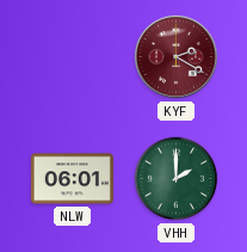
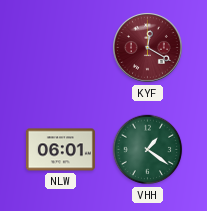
KYF: 2:20 -> 12:20
VHH: 2:00 -> 1:21
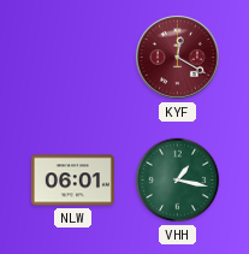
VHH: 1:21 -> 1:17
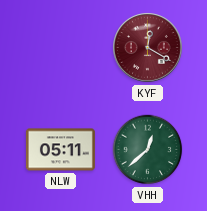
NLW: 06:01 -> 05:11
VHH: 1:17 -> 12:38
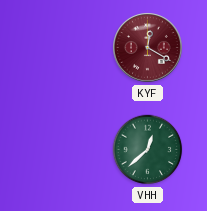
NLW: 05:11 -> none
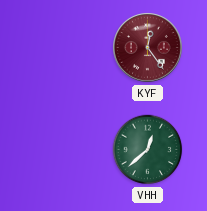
KYF: 12:20 -> 12:24
